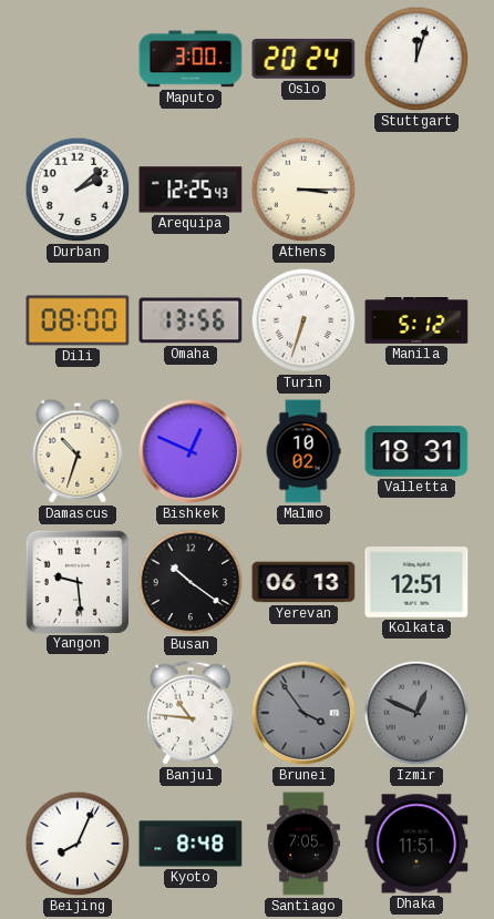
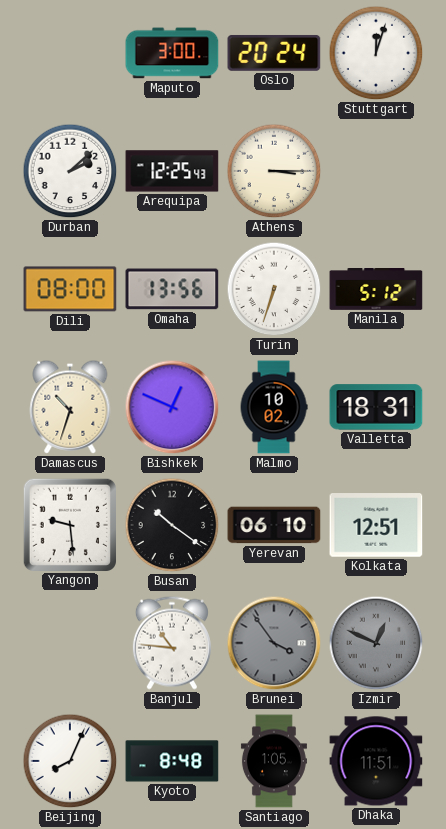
Yerevan: 06:13 -> 06:10
Santiago: 7:05 -> 1:05
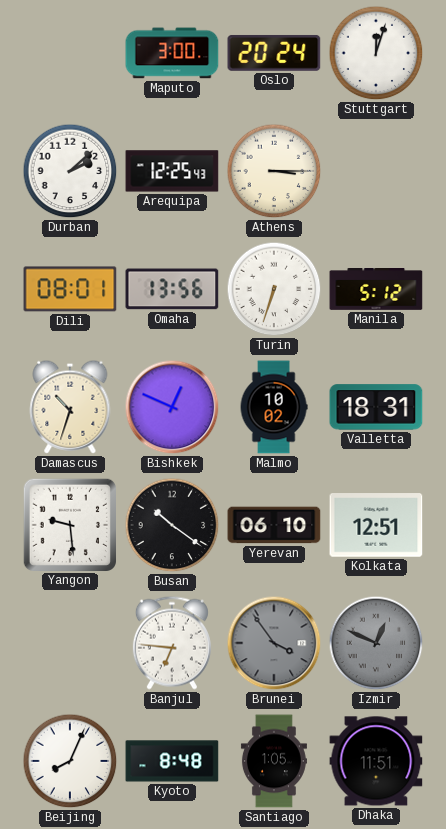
Dili: 08:00 -> 08:01
Banjul: 10:46 -> 6:46
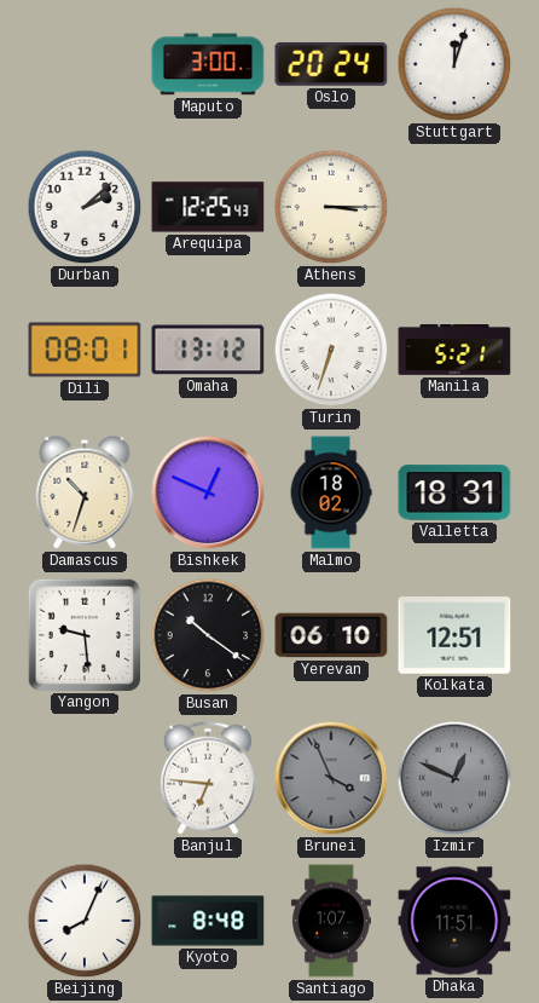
Omaha: 13:56 -> 13:12
Manila: 5:12 -> 5:21
Malmo: 10:02 -> 18:02
Brunei: 3:54 -> 3:56
Santiago: 1:05 -> 1:07
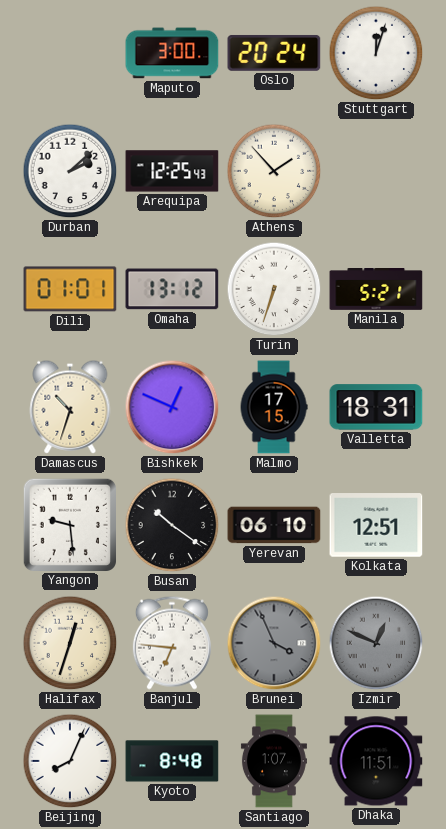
Athens: 3:15 -> 1:53
Dili: 08:01 -> 01:01
Malmo: 18:02 -> 17:15
Halifax: none -> 12:33
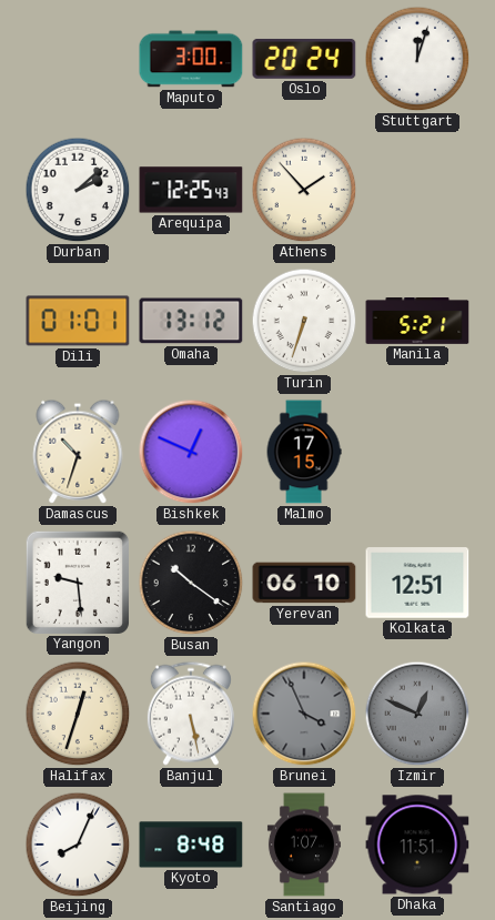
Valletta: 18:31 -> none
Banjul: 6:46 -> 5:28
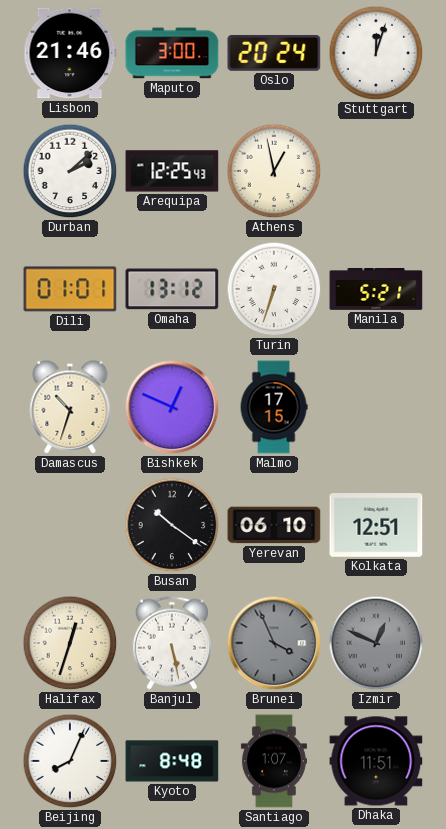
Lisbon: none -> 21:46
Athens: 1:53 -> 12:58
Yangon: 9:29 -> none
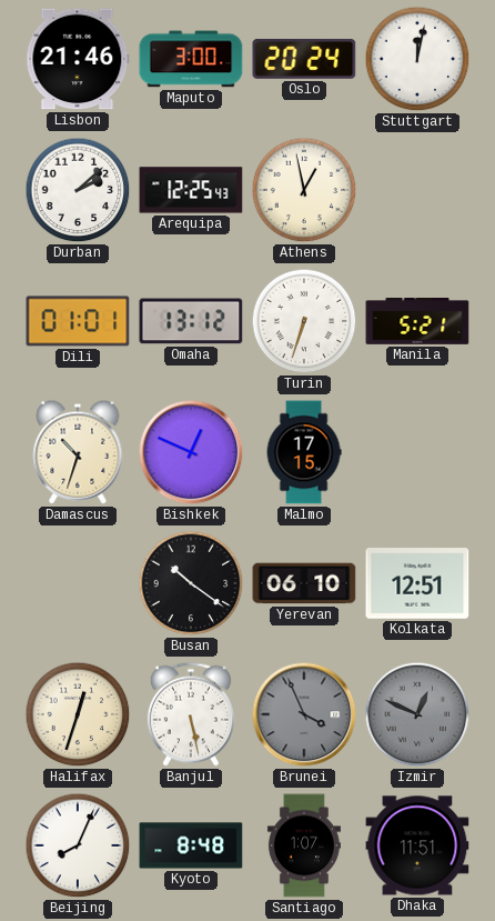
Stuttgart: 12:03 -> 12:02
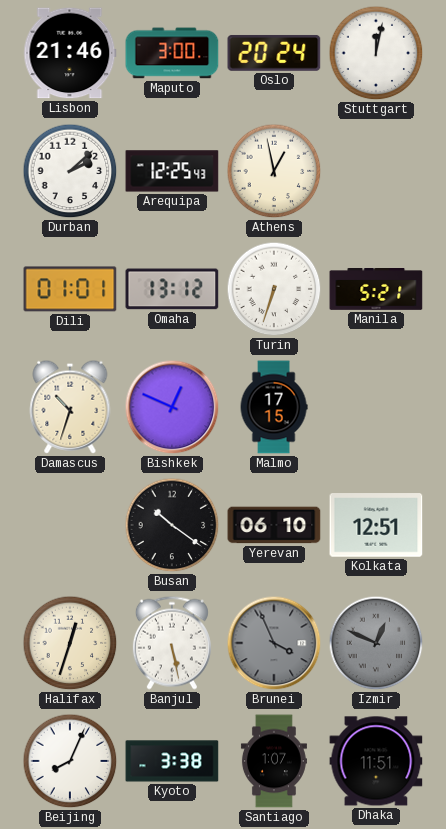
Kyoto: 8:48 -> 3:38
